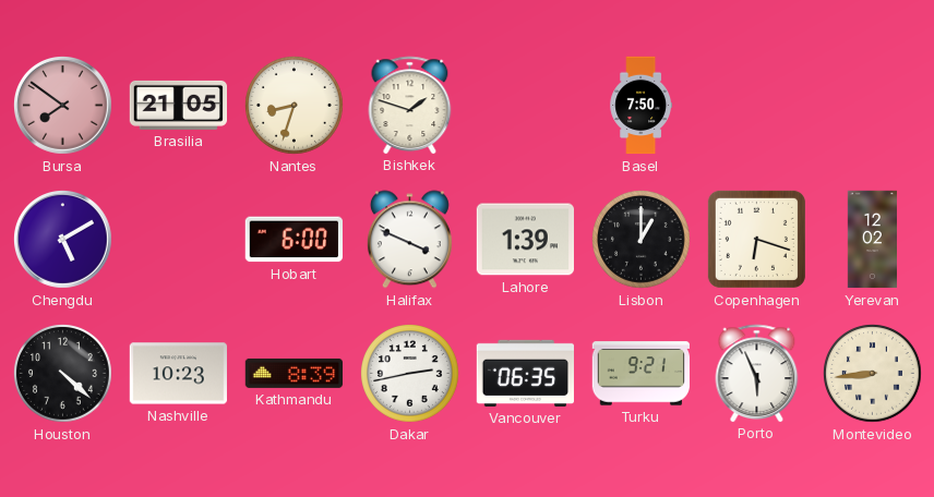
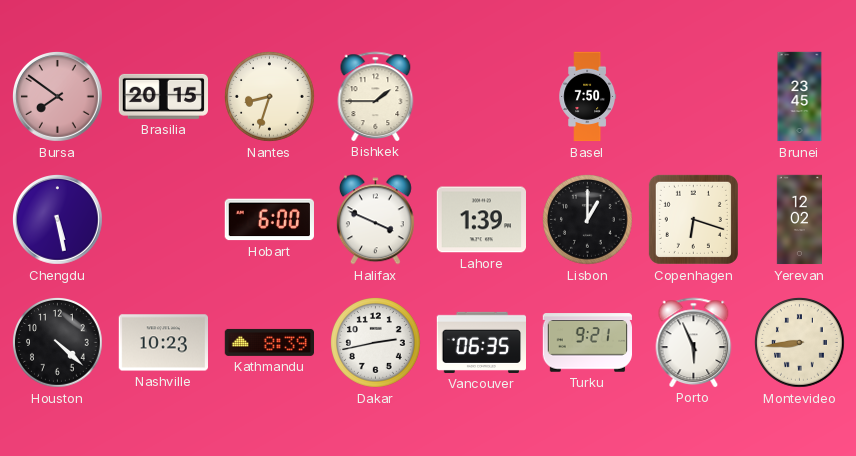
Brasilia: 21:05 -> 20:15
Bishkek: 1:48 -> 1:45
Brunei: none -> 23:45
Chengdu: 5:10 -> 5:28
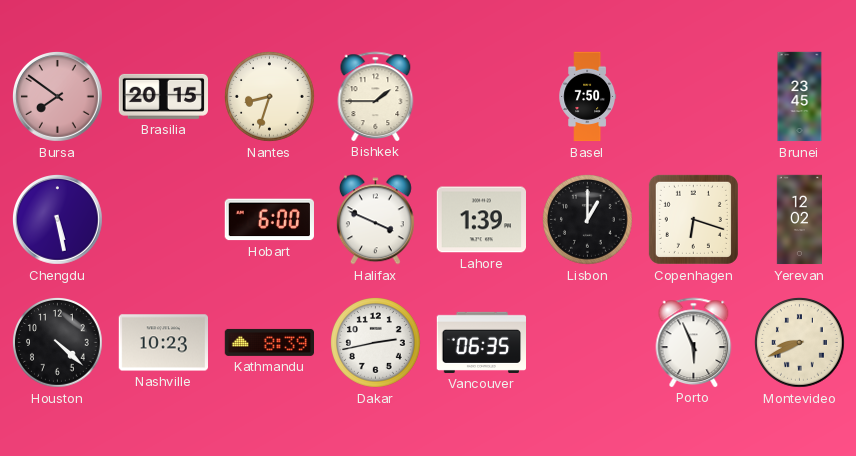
Turku: 9:21 -> none
Montevideo: 8:44 -> 8:41
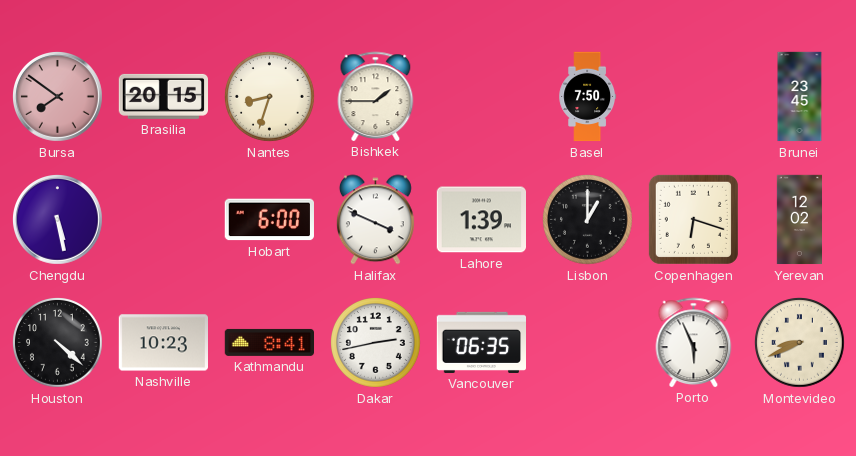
Kathmandu: 8:39 -> 8:41
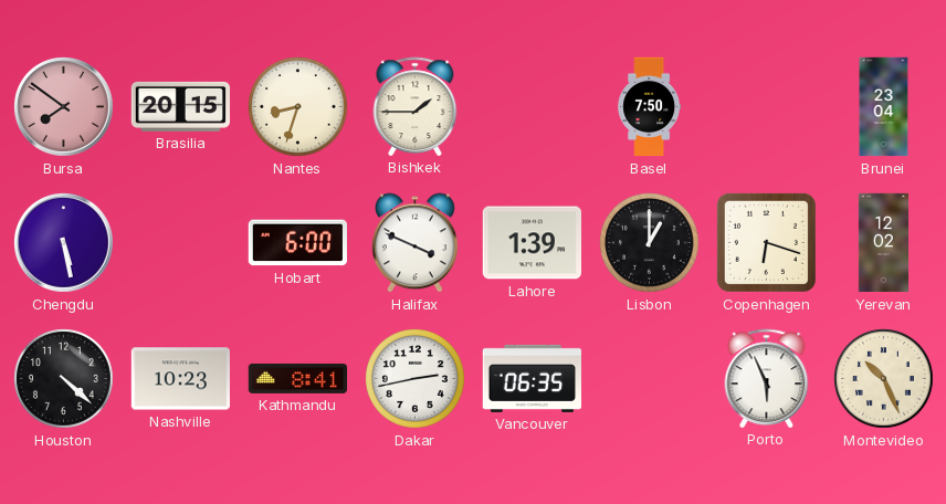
Brunei: 23:45 -> 23:04
Montevideo: 8:41 -> 10:26
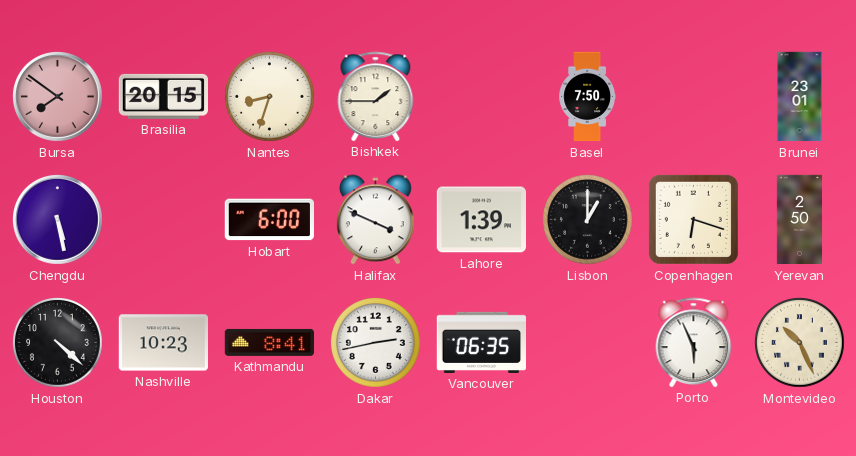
Brunei: 23:04 -> 23:01
Yerevan: 12:02 -> 2:50
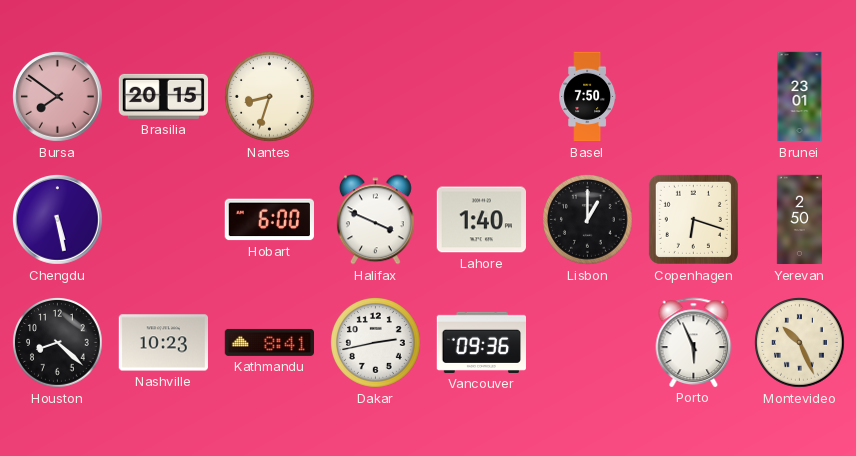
Bishkek: 1:45 -> none
Lahore: 1:39 -> 1:40
Houston: 4:22 -> 8:22
Vancouver: 06:35 -> 09:36
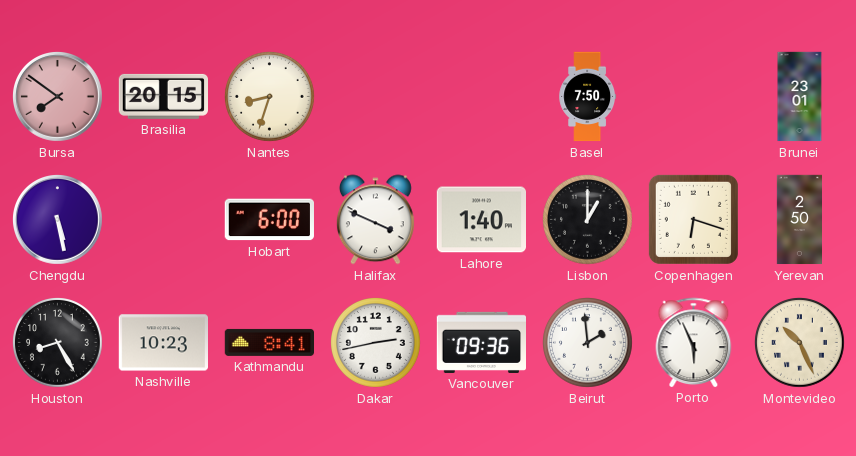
Houston: 8:22 -> 8:25
Beirut: none -> 1:59
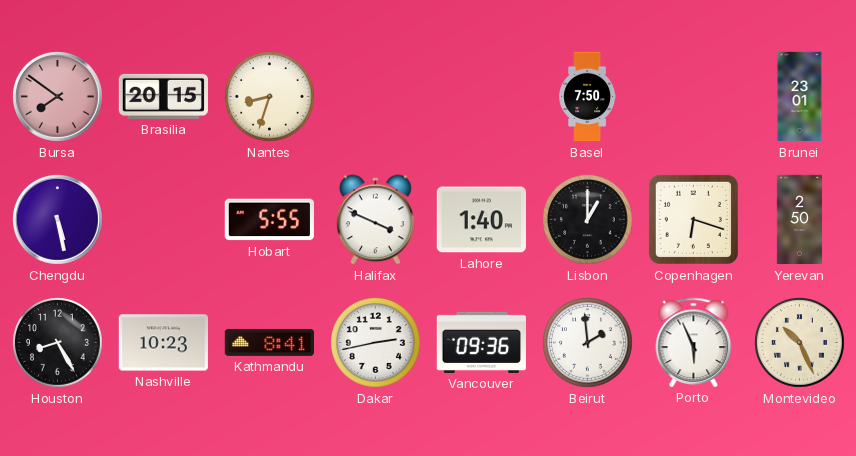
Hobart: 6:00 -> 5:55
